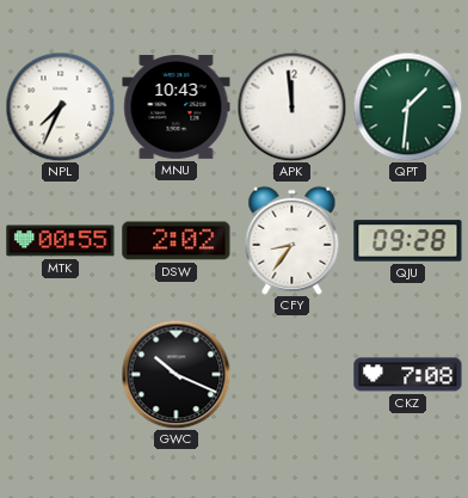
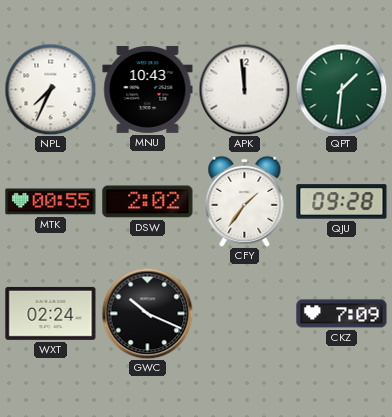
CFY: 8:36 -> 1:36
WXT: none -> 02:24
CKZ: 7:08 -> 7:09
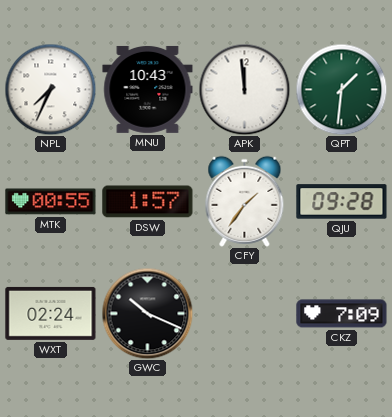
DSW: 2:02 -> 1:57
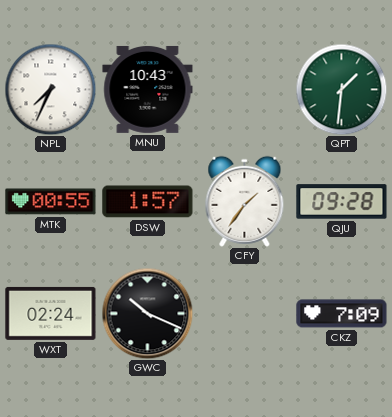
APK: 11:59 -> none
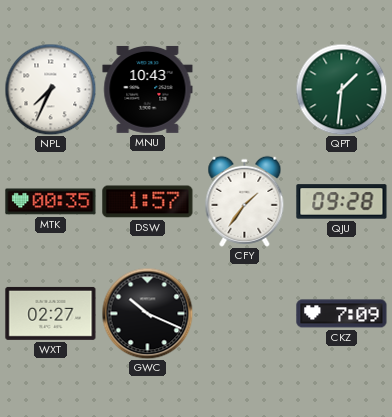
MTK: 00:55 -> 00:35
WXT: 02:24 -> 02:27
